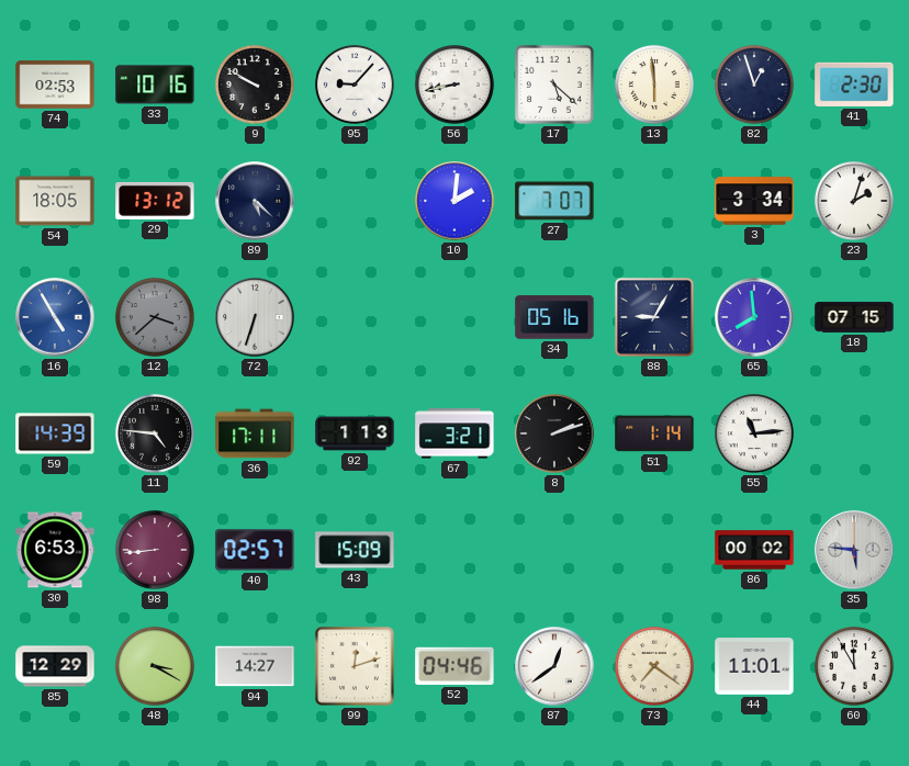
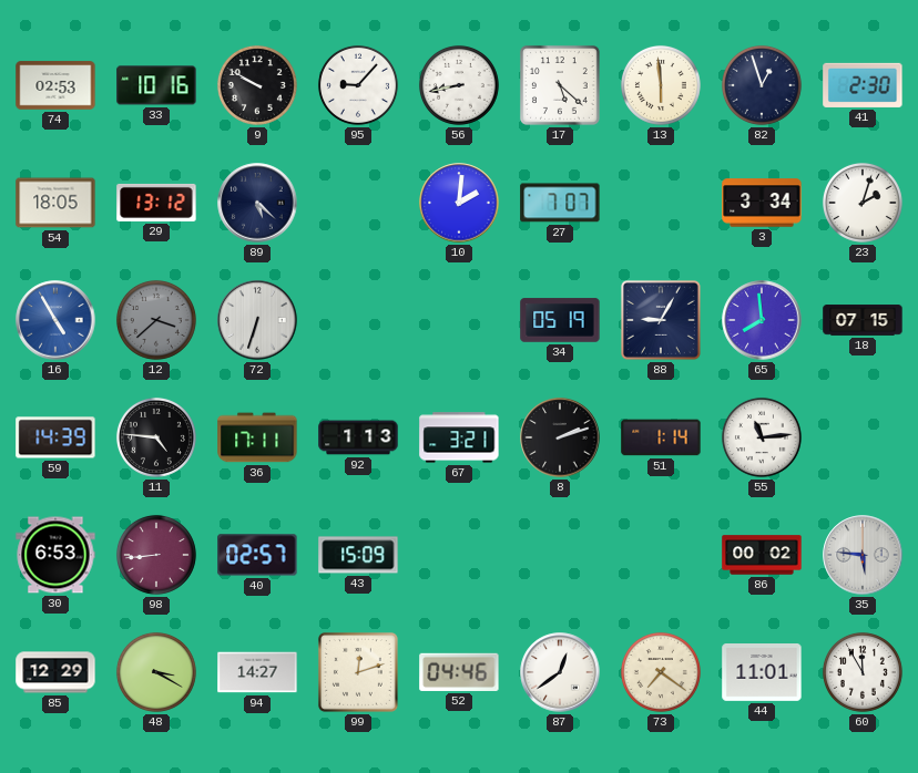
34: 05:16 -> 05:19
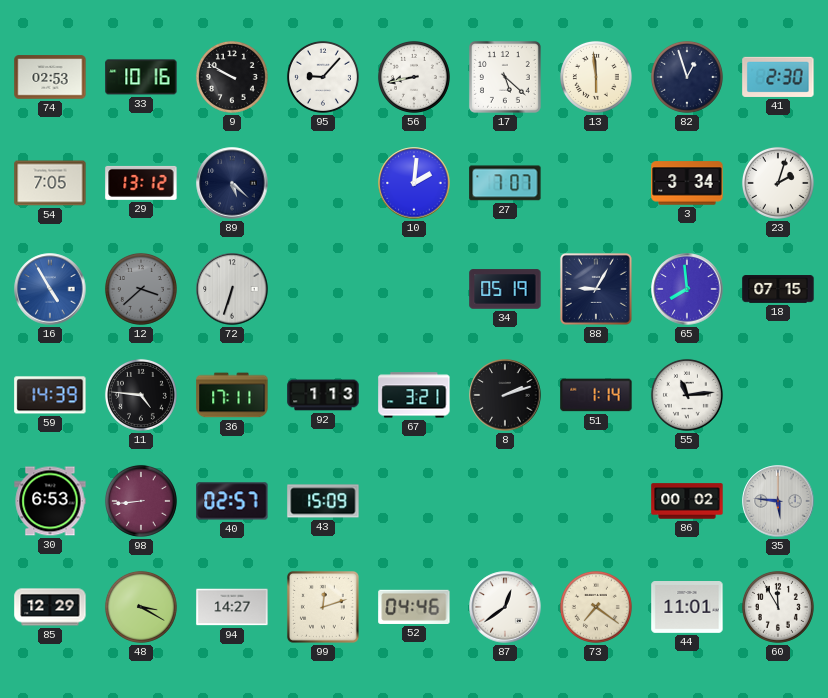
54: 18:05 -> 7:05
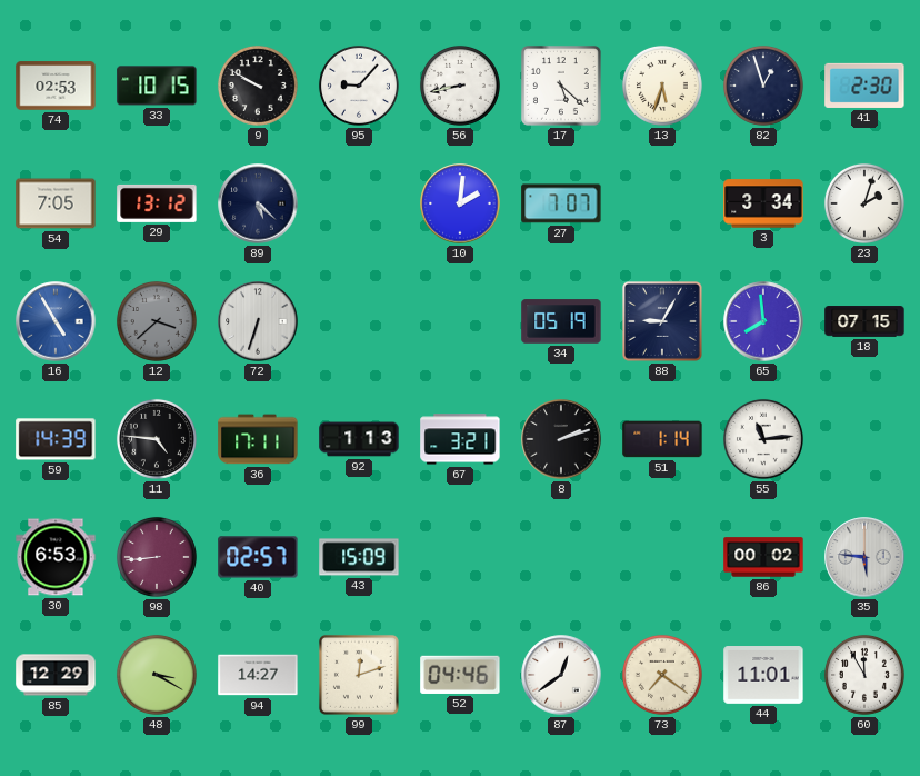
33: 10:16 -> 10:15
13: 5:59 -> 5:33
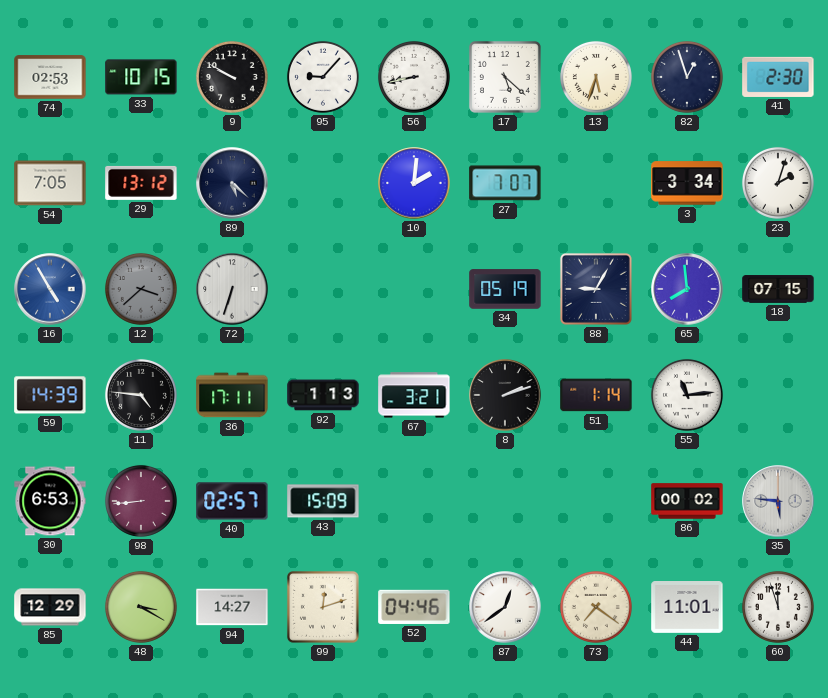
60: 11:55 -> 11:57
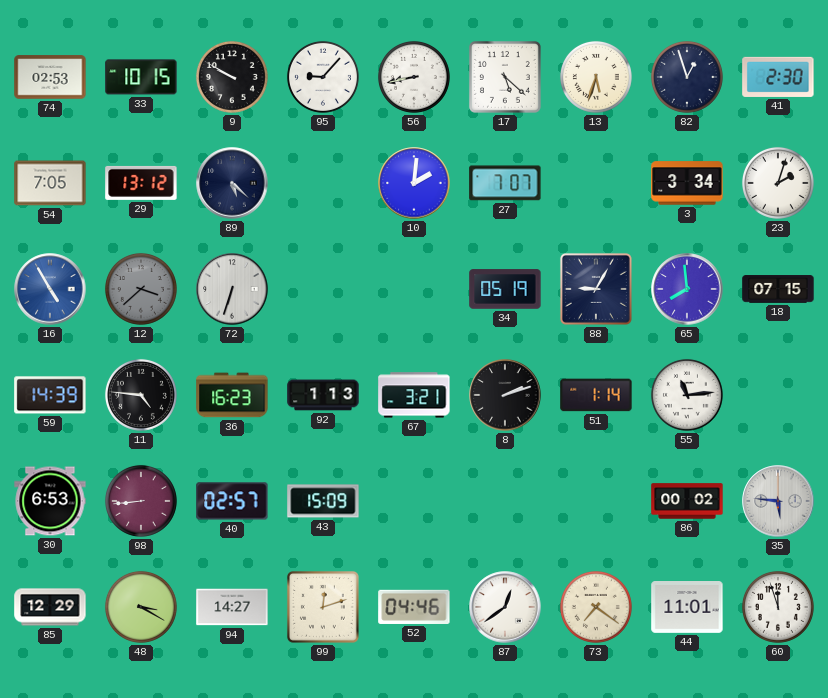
36: 17:11 -> 16:23
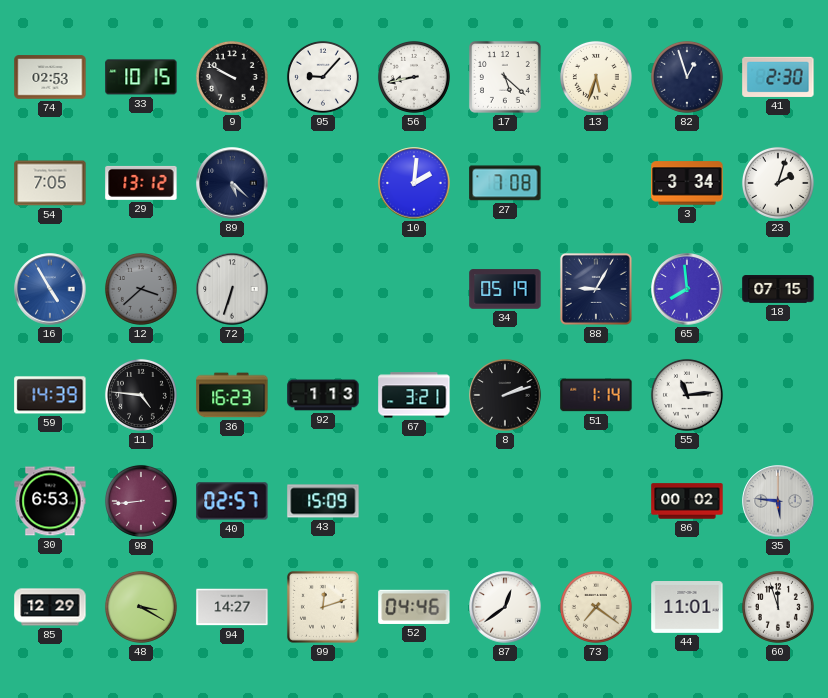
27: 7:07 -> 7:08
